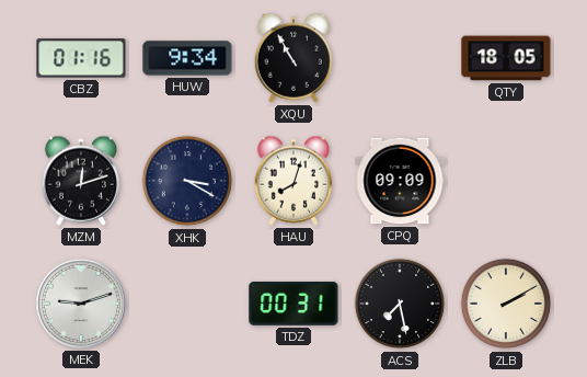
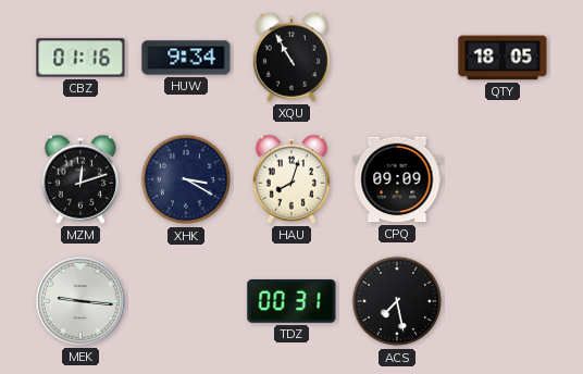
MEK: 9:12 -> 9:16
ZLB: 2:10 -> none
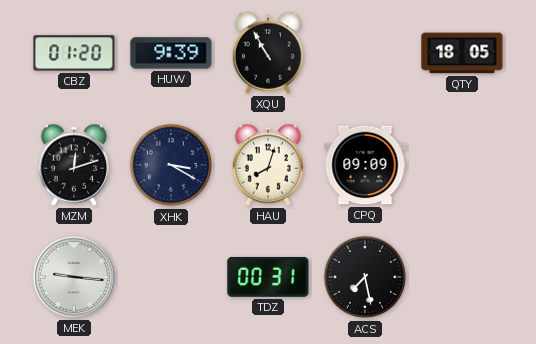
CBZ: 01:16 -> 01:20
HUW: 9:34 -> 9:39
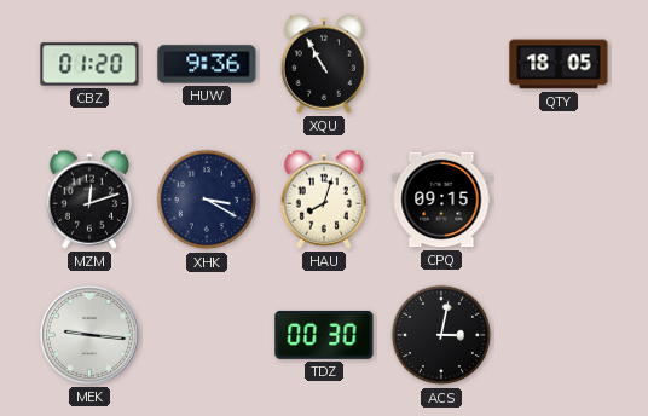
HUW: 9:39 -> 9:36
CPQ: 09:09 -> 09:15
TDZ: 00:31 -> 00:30
ACS: 7:28 -> 3:02
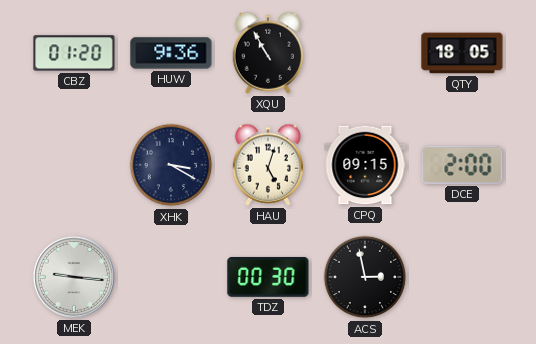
MZM: 12:12 -> none
HAU: 8:03 -> 5:03
DCE: none -> 2:00
ACS: 3:02 -> 2:58
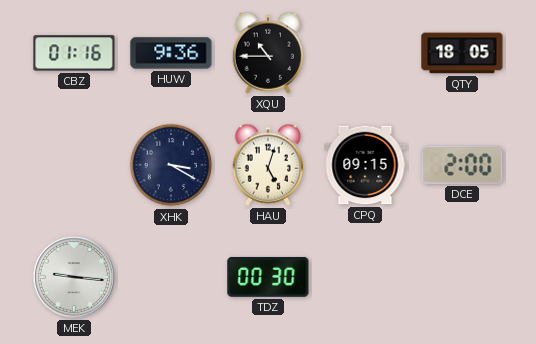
CBZ: 01:20 -> 01:16
XQU: 10:55 -> 10:45
ACS: 2:58 -> none
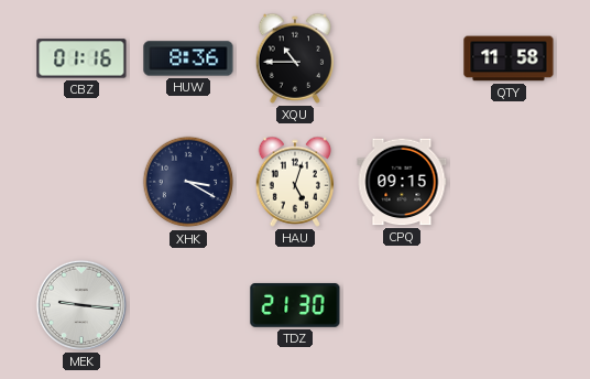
HUW: 9:36 -> 8:36
QTY: 18:05 -> 11:58
DCE: 2:00 -> none
TDZ: 00:30 -> 21:30
